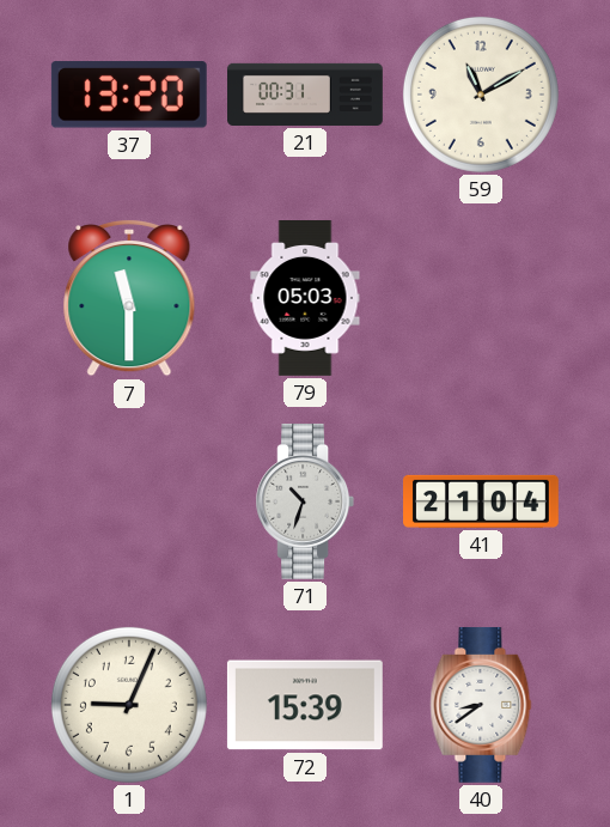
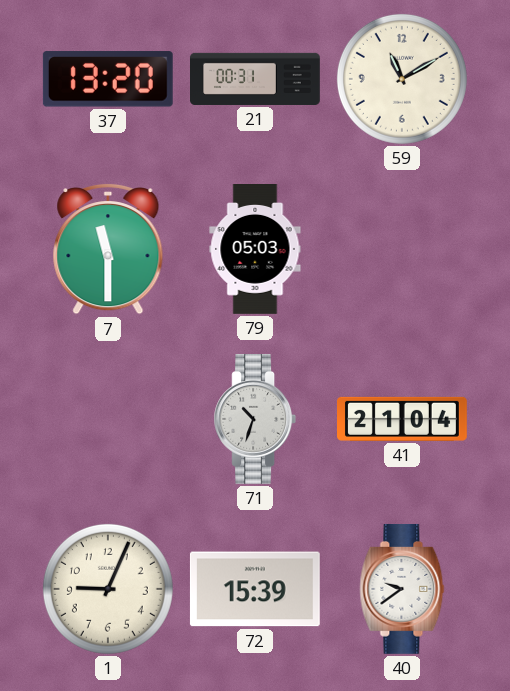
40: 8:39 -> 9:39
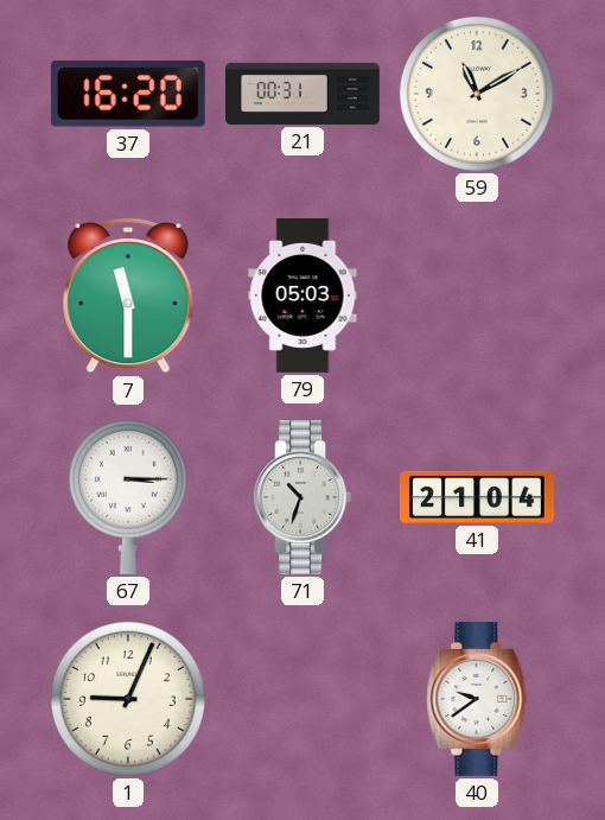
37: 13:20 -> 16:20
67: none -> 3:15
72: 15:39 -> none
